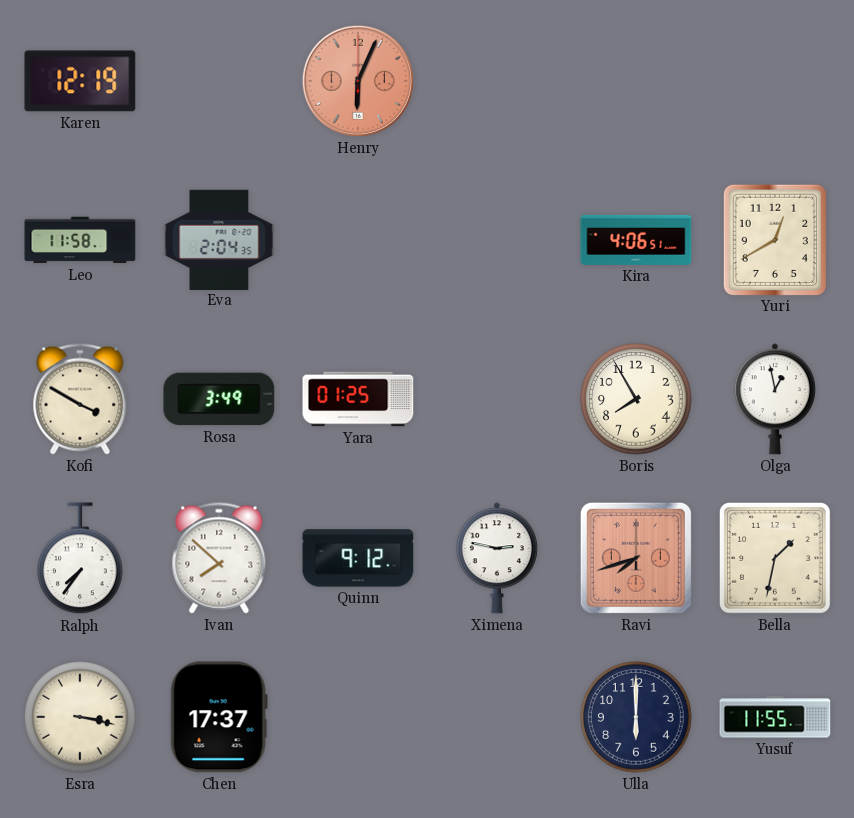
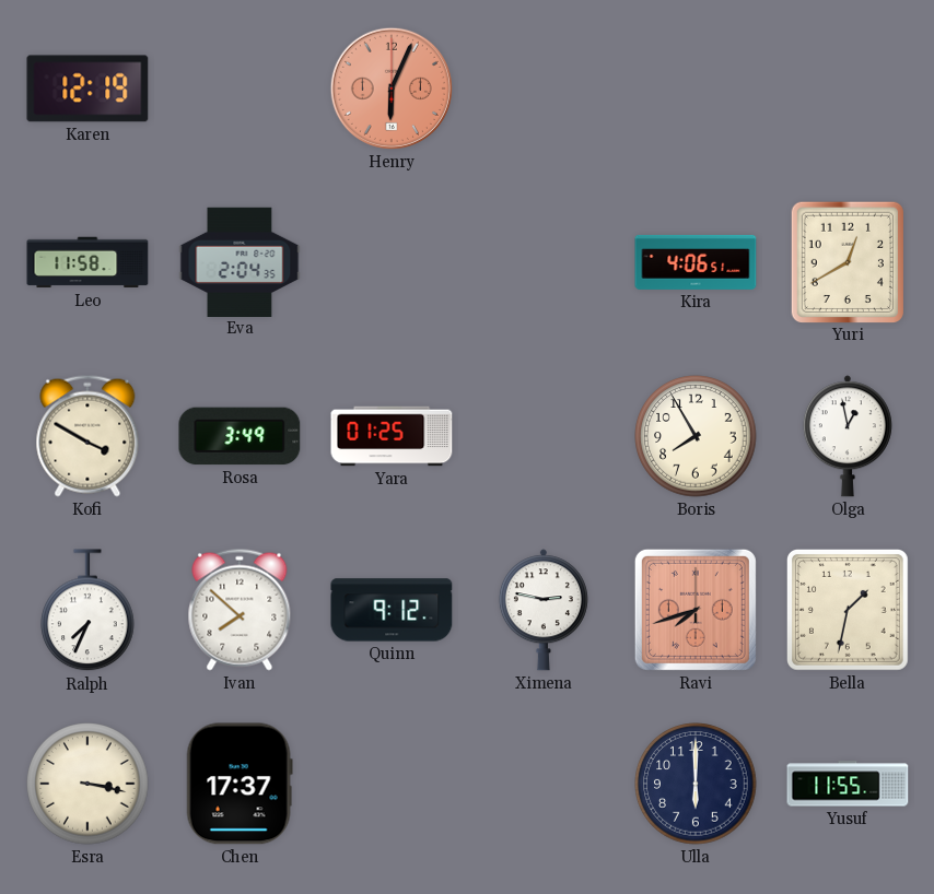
Ralph: 7:36 -> 7:34
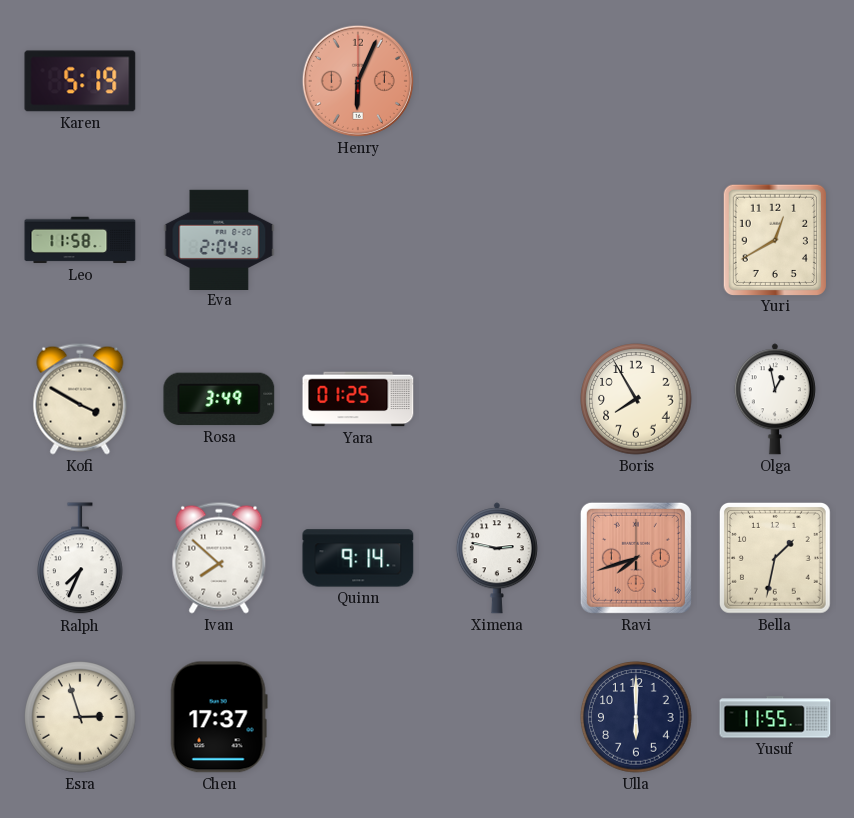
Karen: 12:19 -> 5:19
Kira: 4:06 -> none
Quinn: 9:12 -> 9:14
Esra: 3:17 -> 2:57
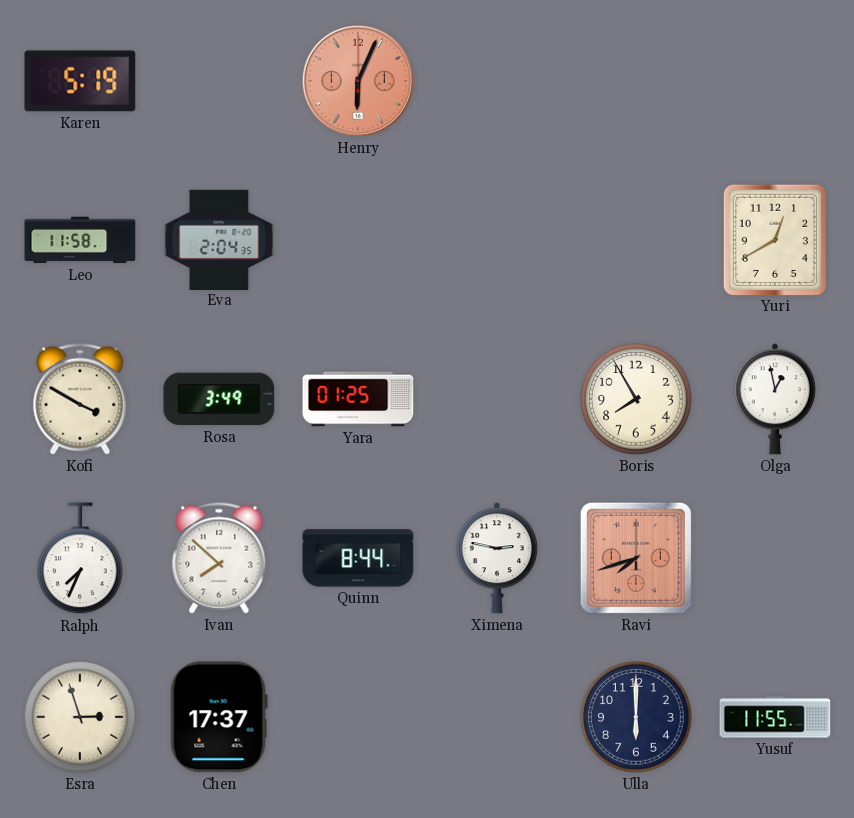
Quinn: 9:14 -> 8:44
Bella: 1:32 -> none
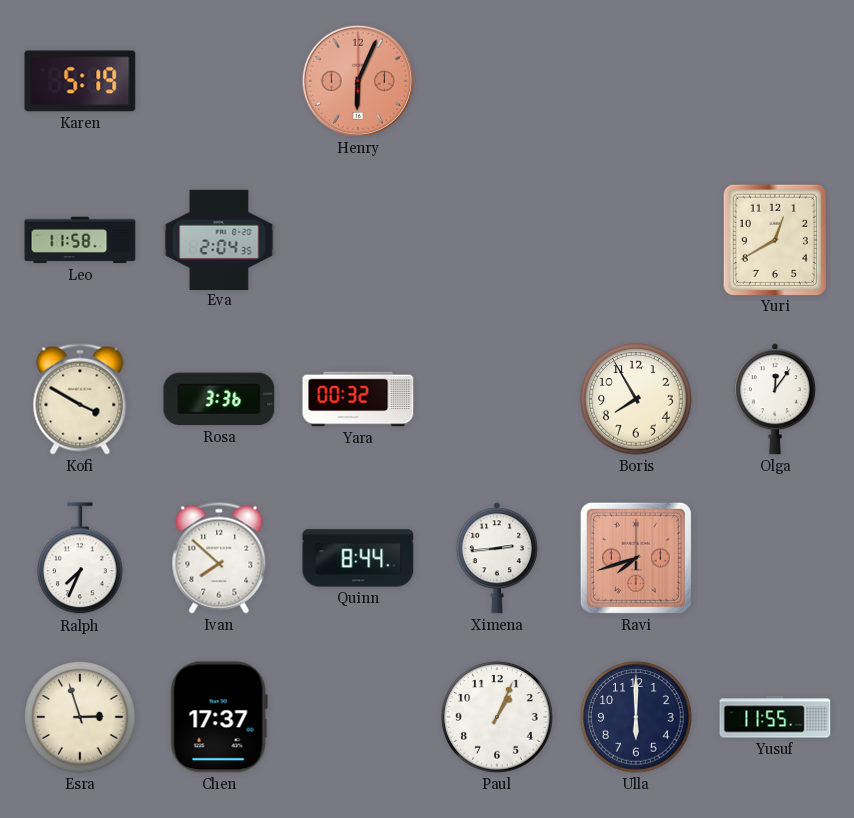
Rosa: 3:49 -> 3:36
Yara: 01:25 -> 00:32
Olga: 12:58 -> 12:06
Ximena: 2:47 -> 2:44
Paul: none -> 1:04
